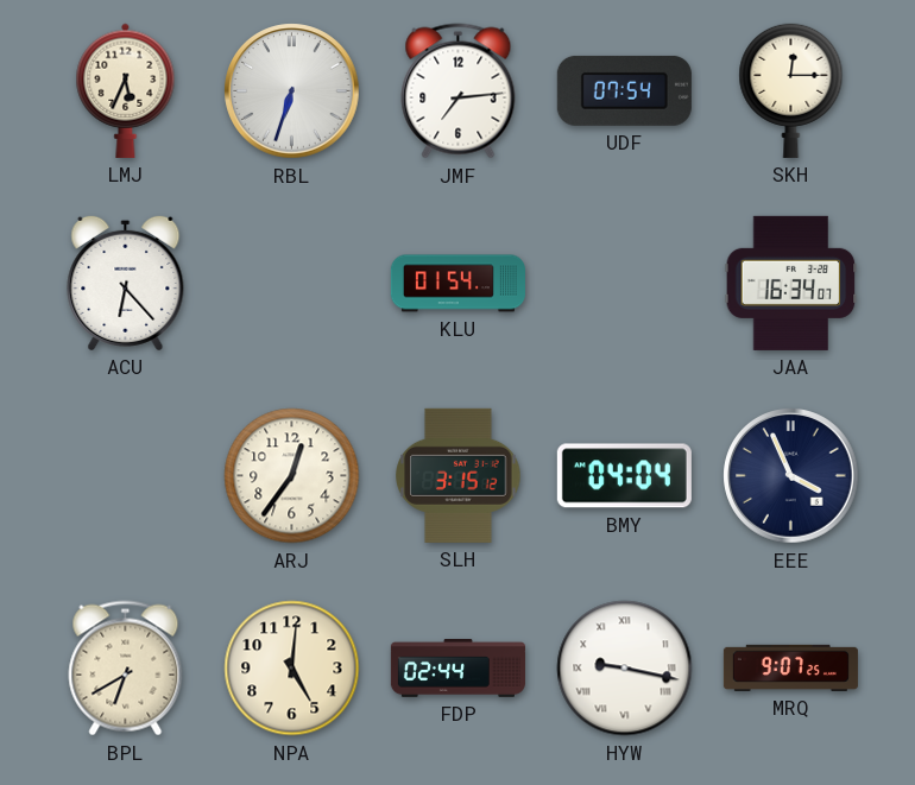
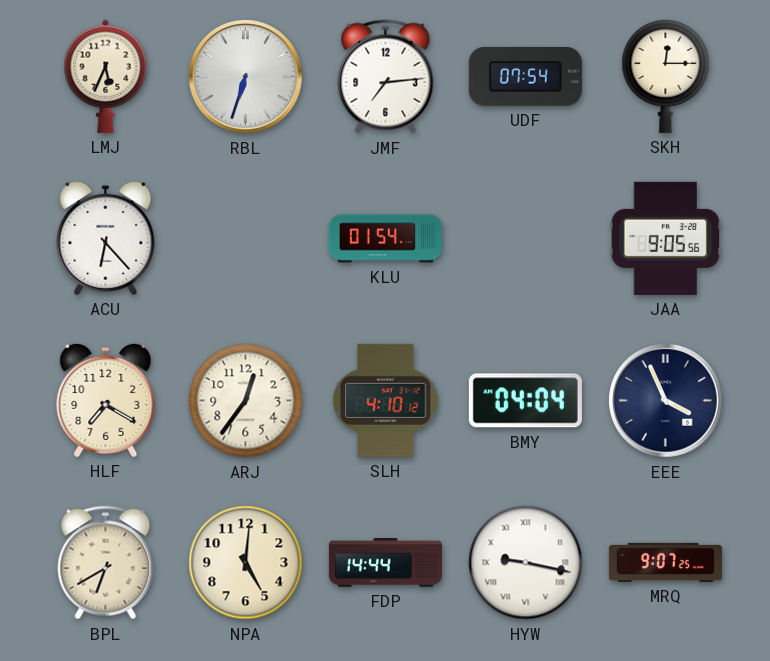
JAA: 16:34 -> 9:05
HLF: none -> 7:20
SLH: 3:15 -> 4:10
FDP: 02:44 -> 14:44
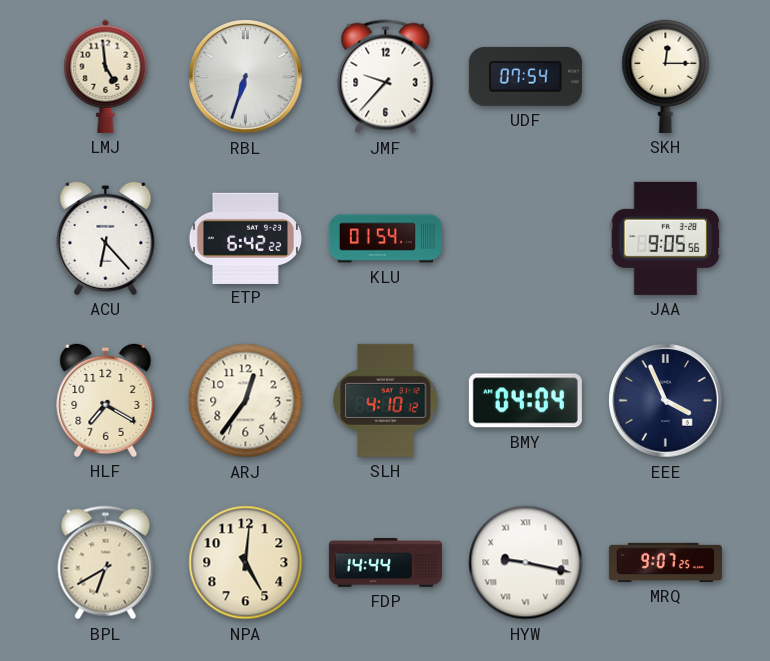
LMJ: 5:34 -> 4:59
JMF: 7:14 -> 9:37
ETP: none -> 6:42
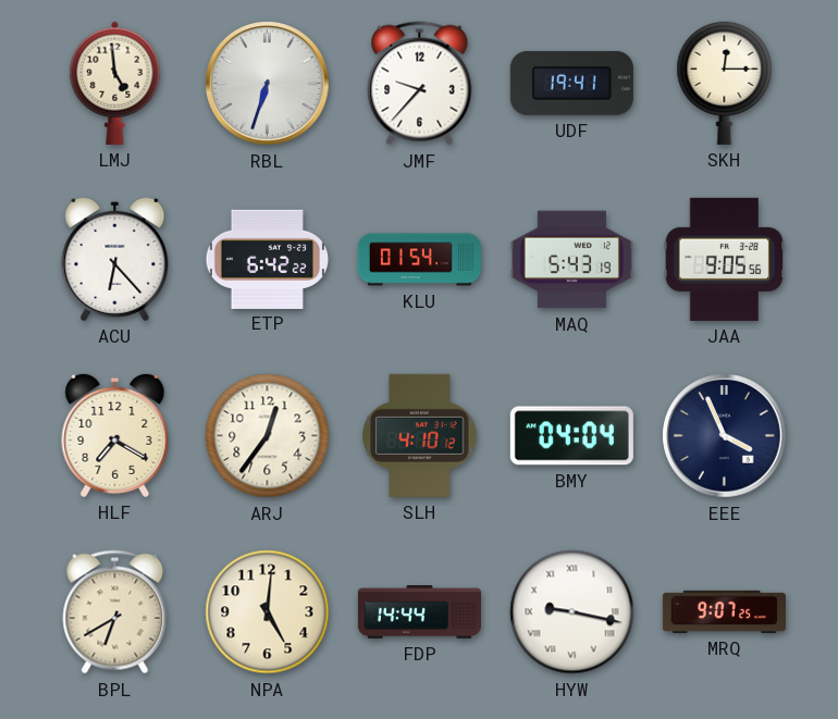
UDF: 07:54 -> 19:41
MAQ: none -> 5:43
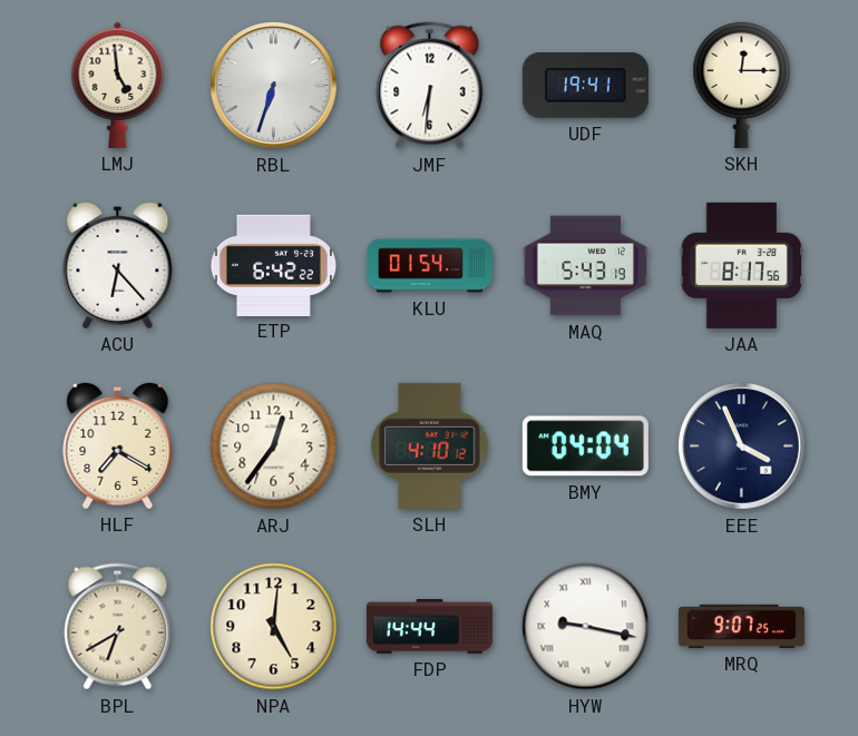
JMF: 9:37 -> 6:31
JAA: 9:05 -> 8:17
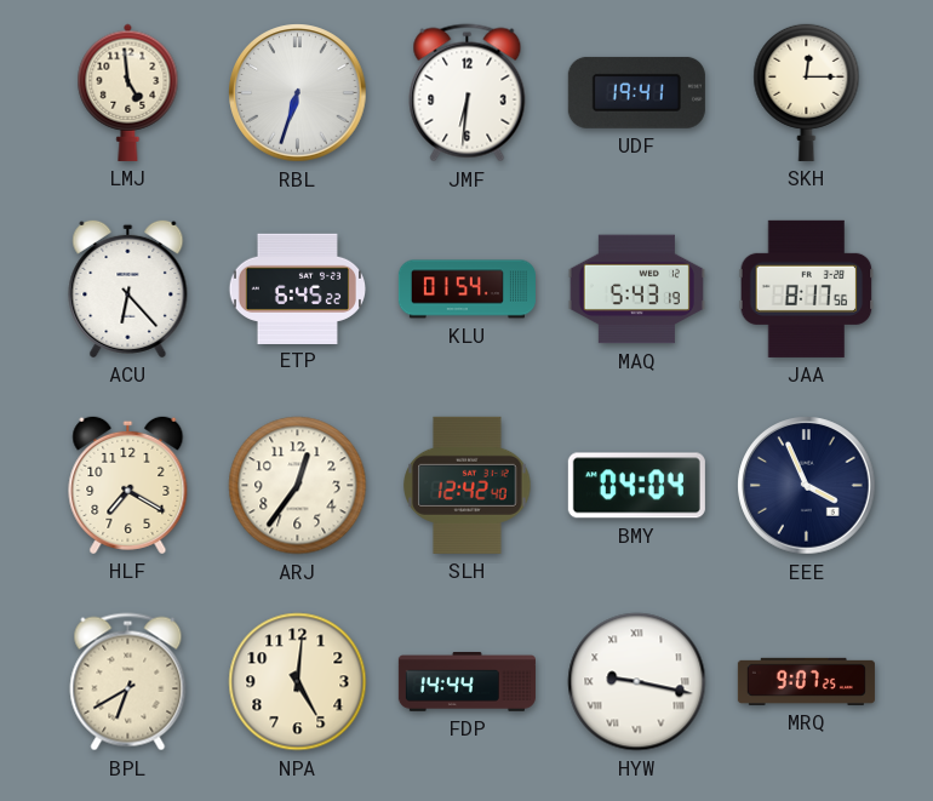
ETP: 6:42 -> 6:45
SLH: 4:10 -> 12:42
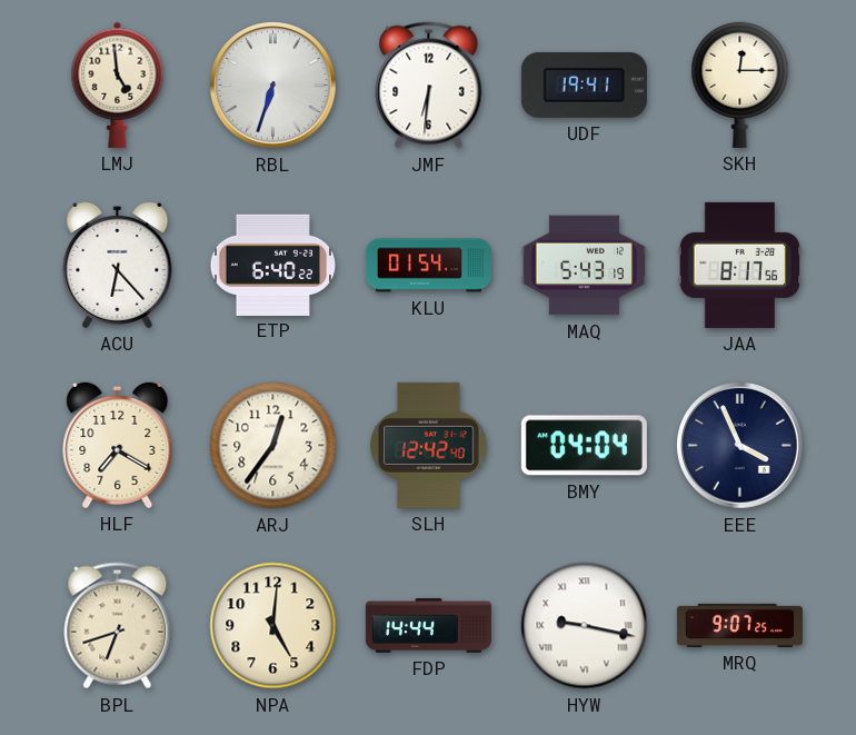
ETP: 6:45 -> 6:40
BPL: 6:40 -> 6:42
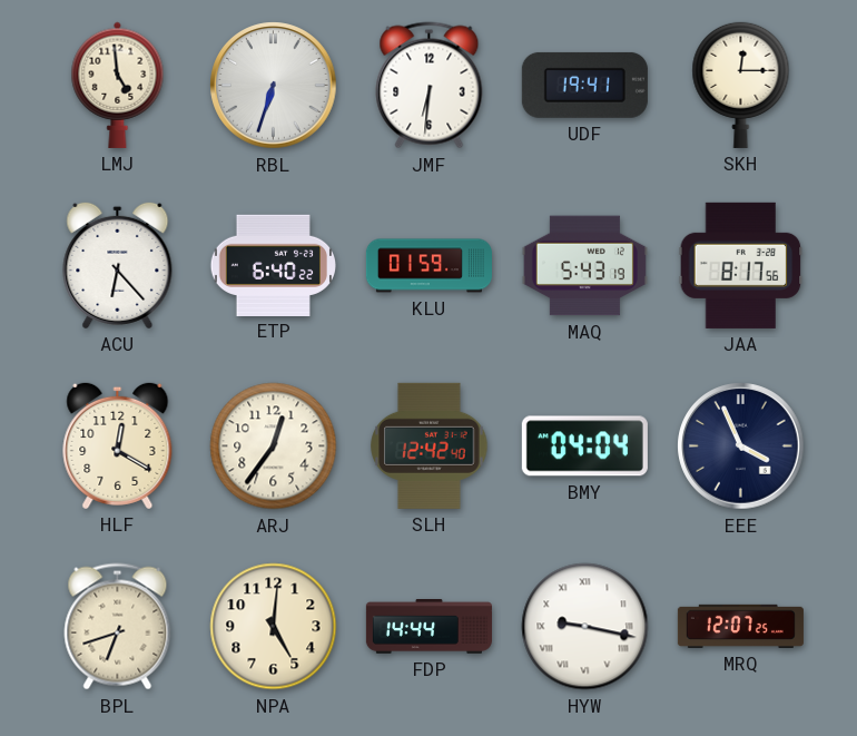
KLU: 01:54 -> 01:59
HLF: 7:20 -> 12:20
MRQ: 9:07 -> 12:07
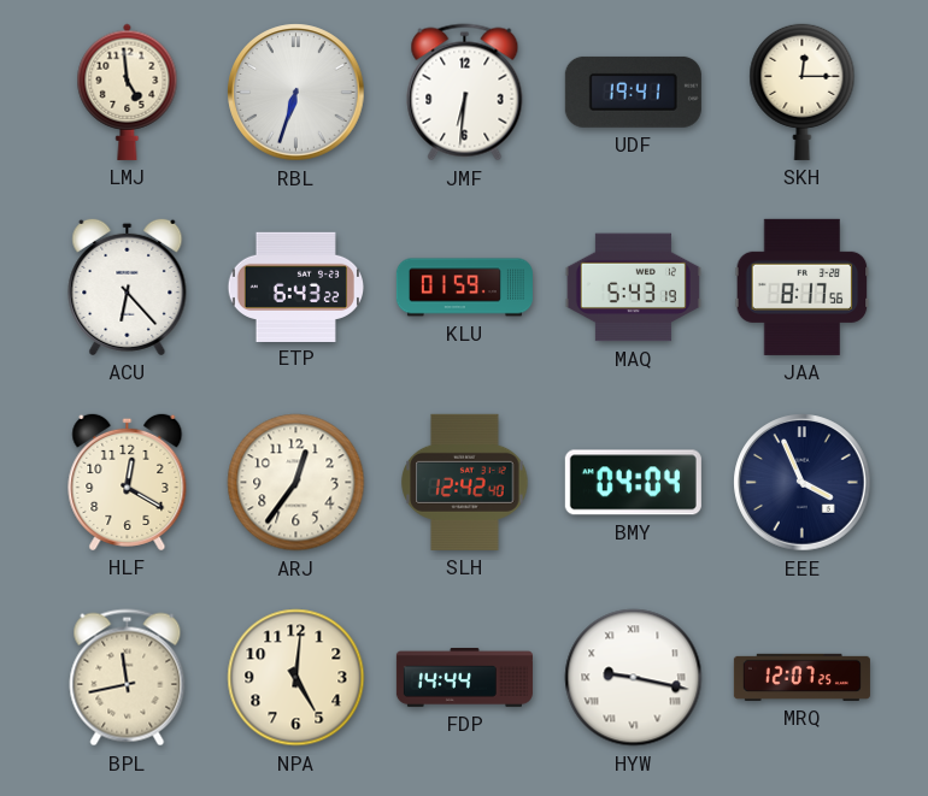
ETP: 6:40 -> 6:43
BPL: 6:42 -> 11:43
